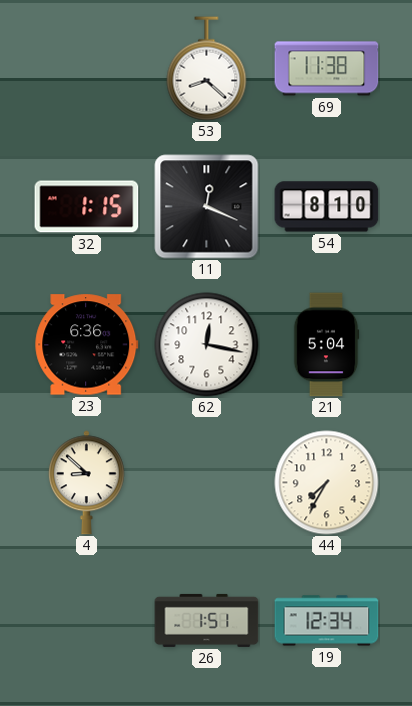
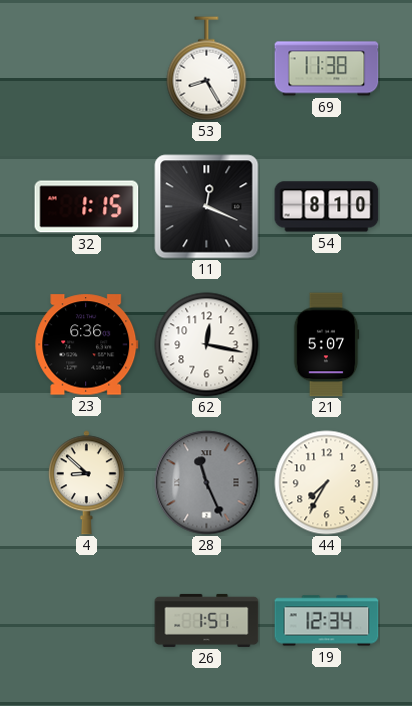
53: 8:22 -> 8:25
21: 5:04 -> 5:07
28: none -> 11:26
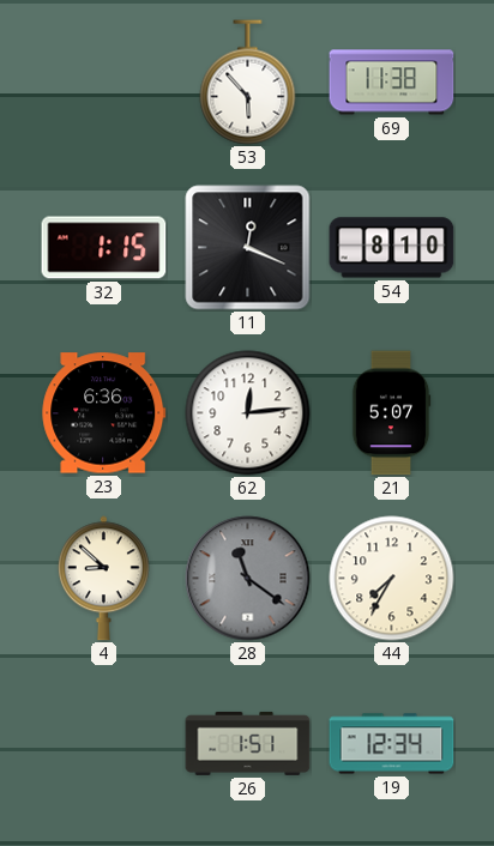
53: 8:25 -> 5:53
62: 12:17 -> 12:14
28: 11:26 -> 11:21
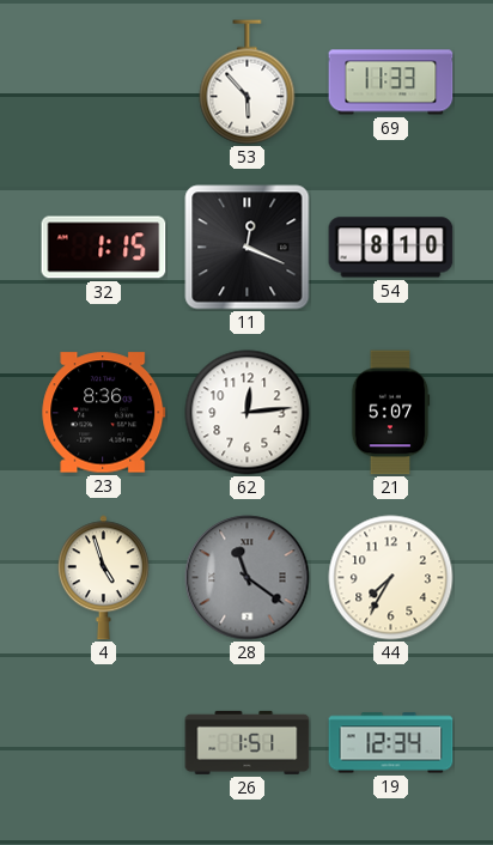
69: 11:38 -> 11:33
23: 6:36 -> 8:36
4: 8:52 -> 4:57
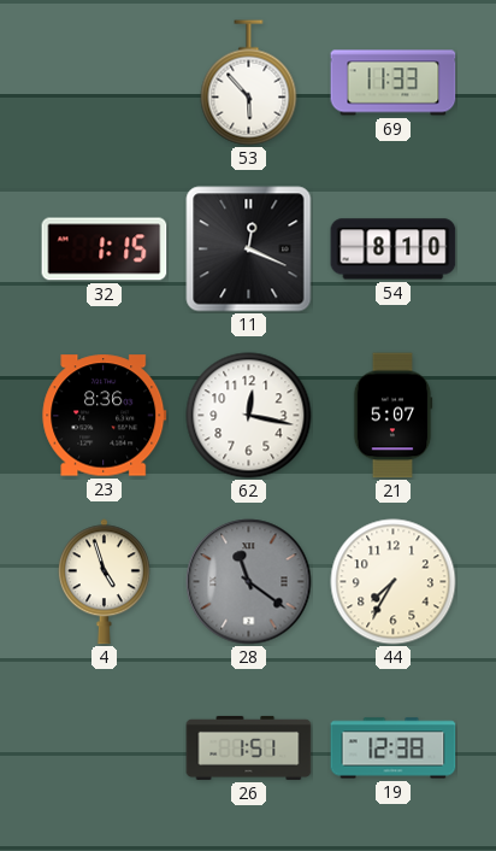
62: 12:14 -> 12:17
19: 12:34 -> 12:38
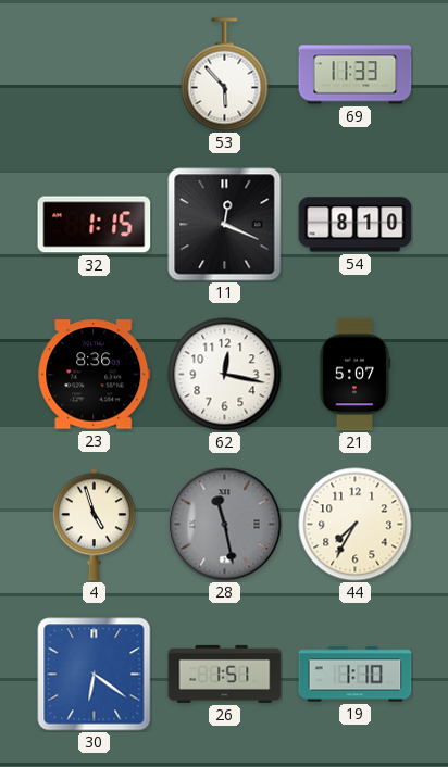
28: 11:21 -> 11:28
30: none -> 6:21
19: 12:38 -> 1:10
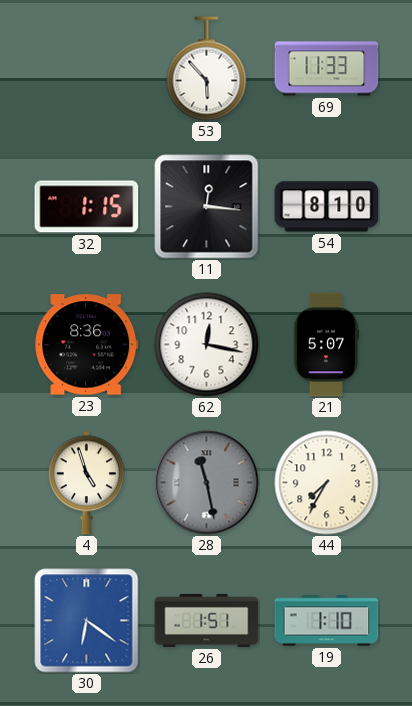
11: 12:19 -> 12:16
